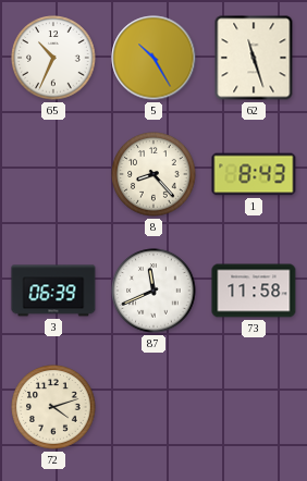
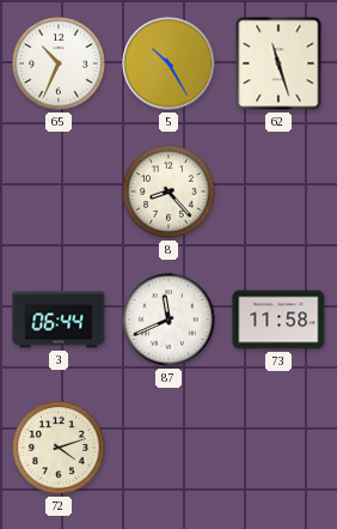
1: 8:43 -> none
3: 06:39 -> 06:44
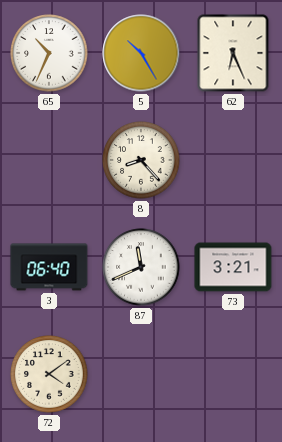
62: 11:27 -> 6:26
3: 06:44 -> 06:40
73: 11:58 -> 3:21
72: 4:12 -> 4:09
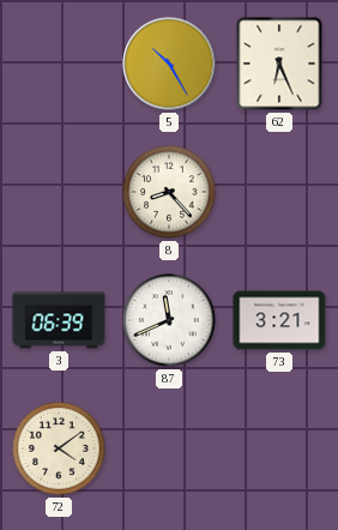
65: 10:34 -> none
3: 06:40 -> 06:39
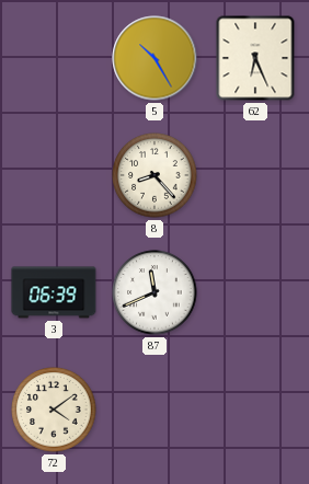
73: 3:21 -> none
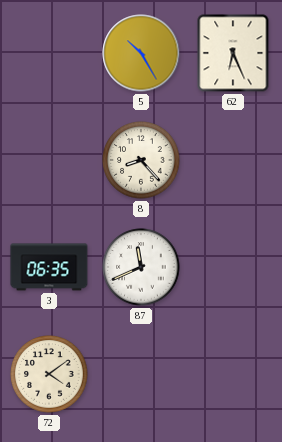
3: 06:39 -> 06:35
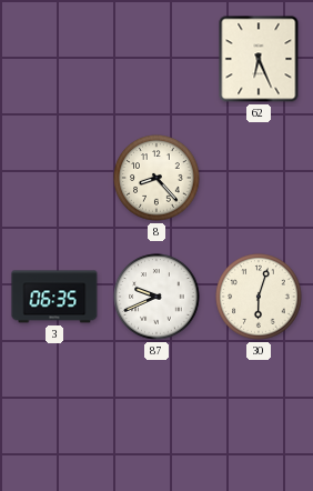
5: 10:25 -> none
87: 11:41 -> 9:41
30: none -> 6:03
72: 4:09 -> none
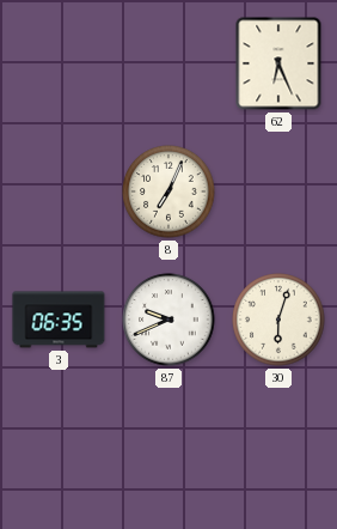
8: 8:23 -> 7:04
